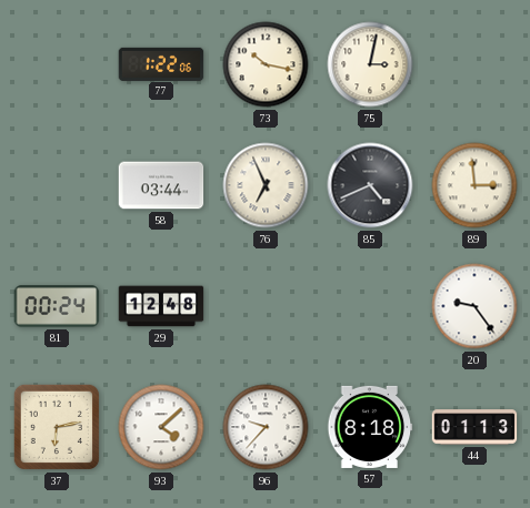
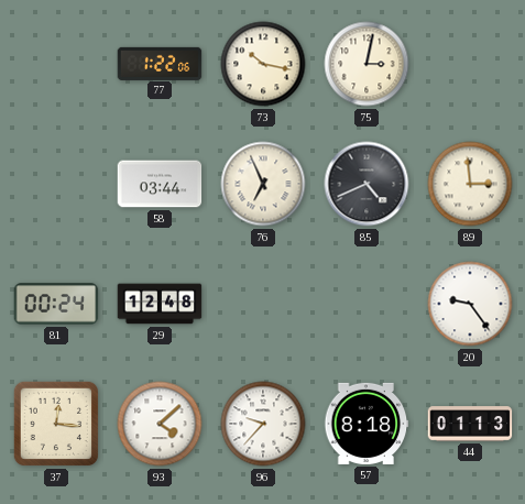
37: 6:13 -> 12:16
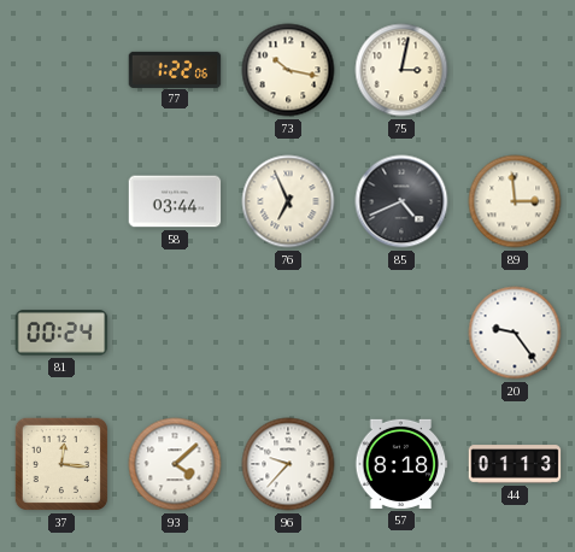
29: 12:48 -> none
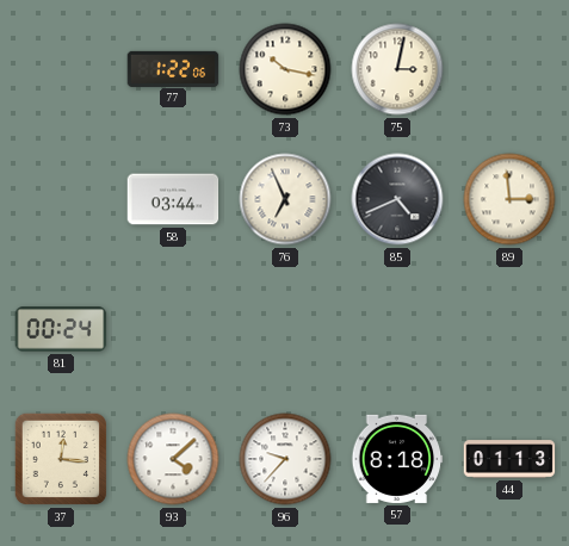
20: 9:24 -> none
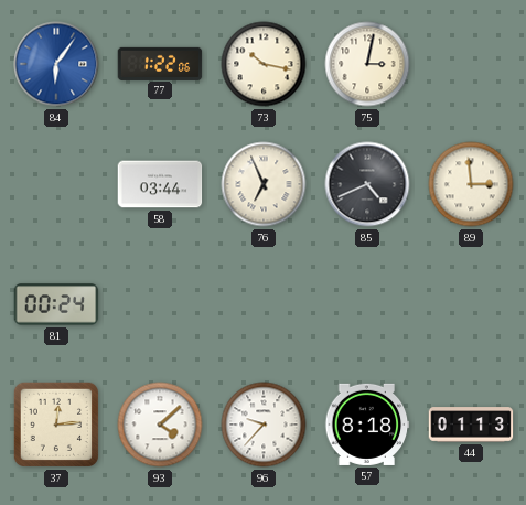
84: none -> 6:06
37: 12:16 -> 12:14
